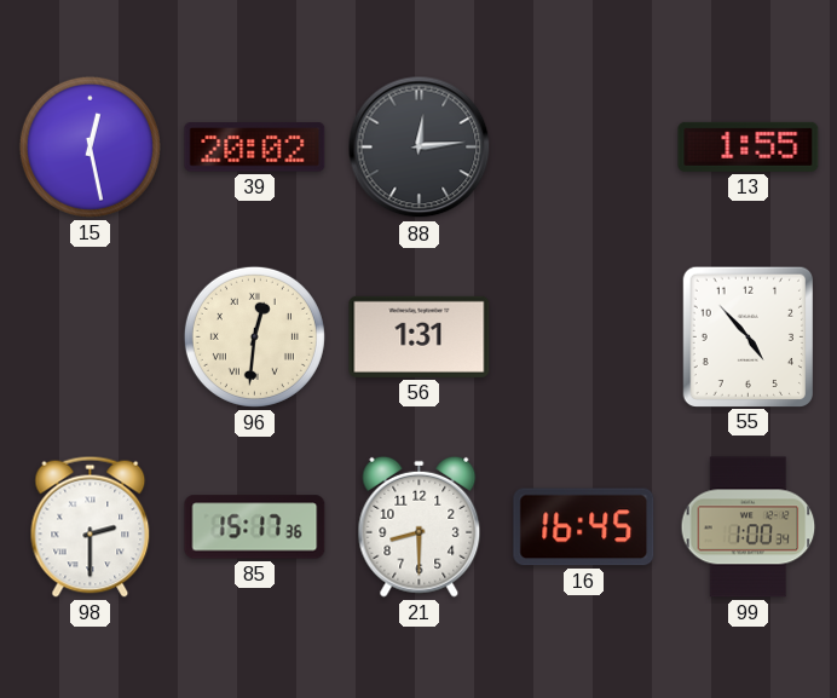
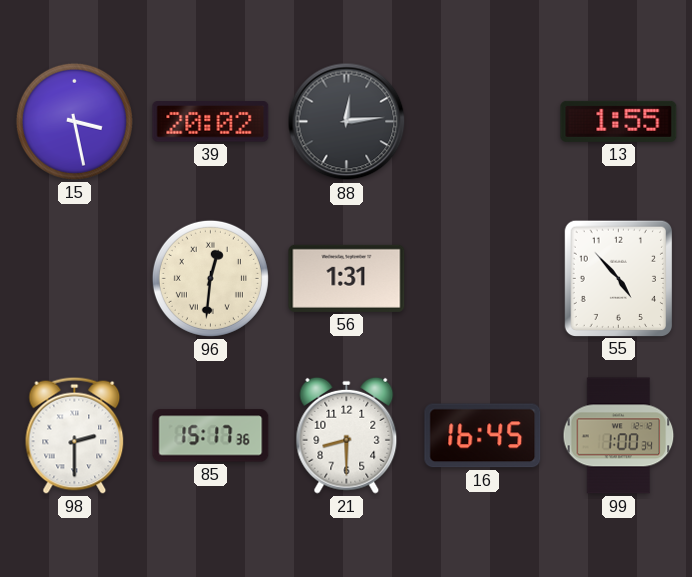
15: 12:28 -> 3:28
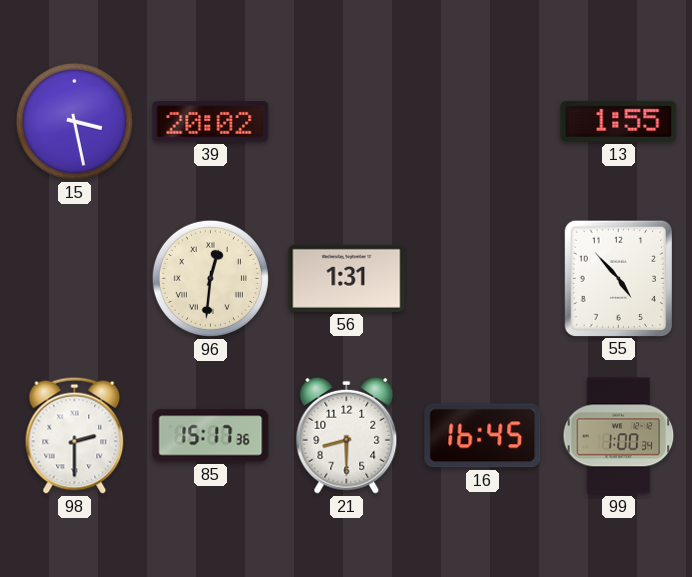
88: 12:14 -> none
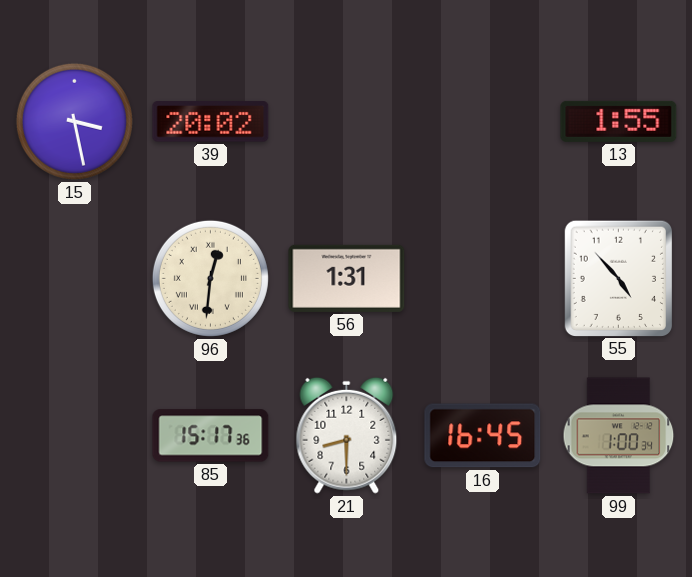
98: 2:30 -> none
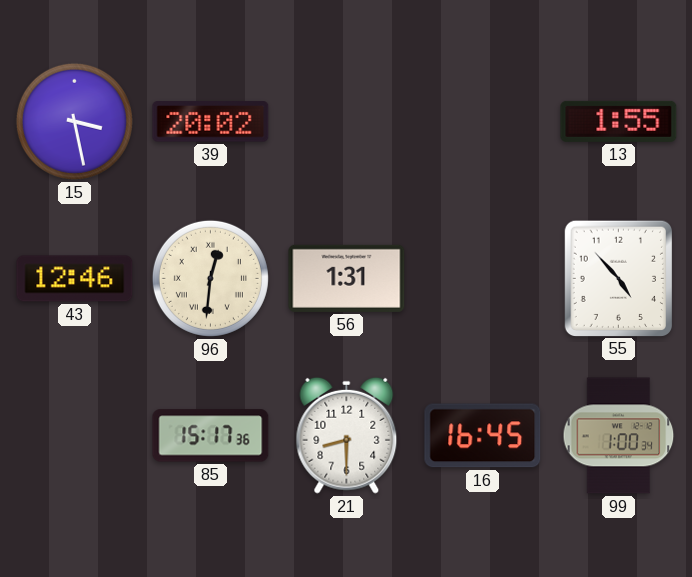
43: none -> 12:46
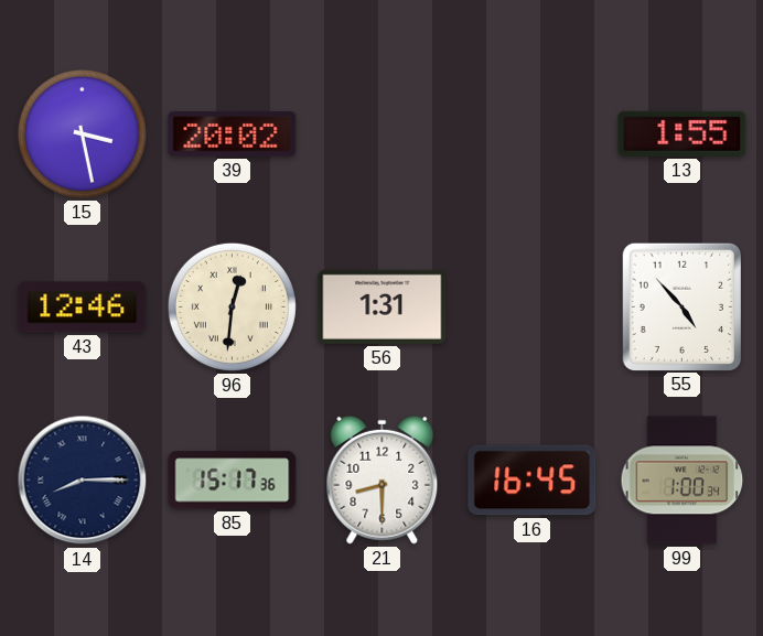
14: none -> 8:15
